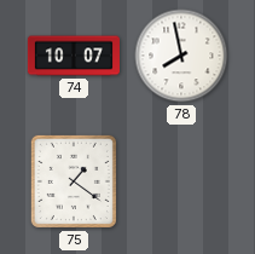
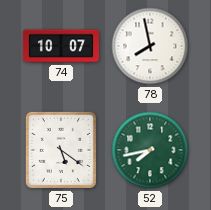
75: 1:21 -> 5:21
52: none -> 7:43
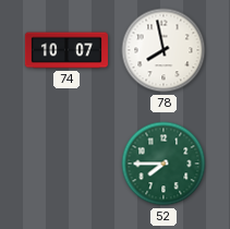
75: 5:21 -> none
52: 7:43 -> 7:45
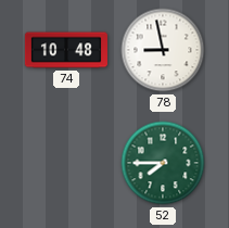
74: 10:07 -> 10:48
78: 7:58 -> 8:58
